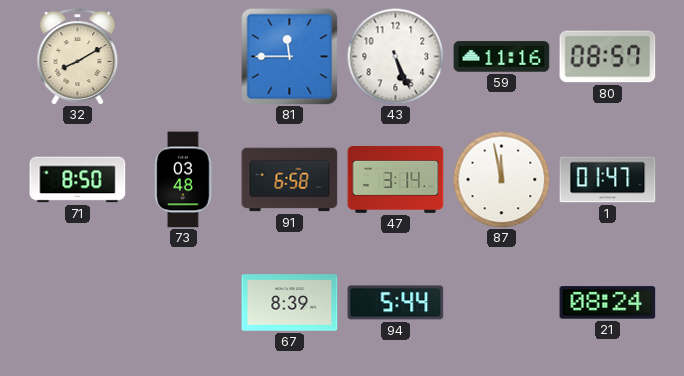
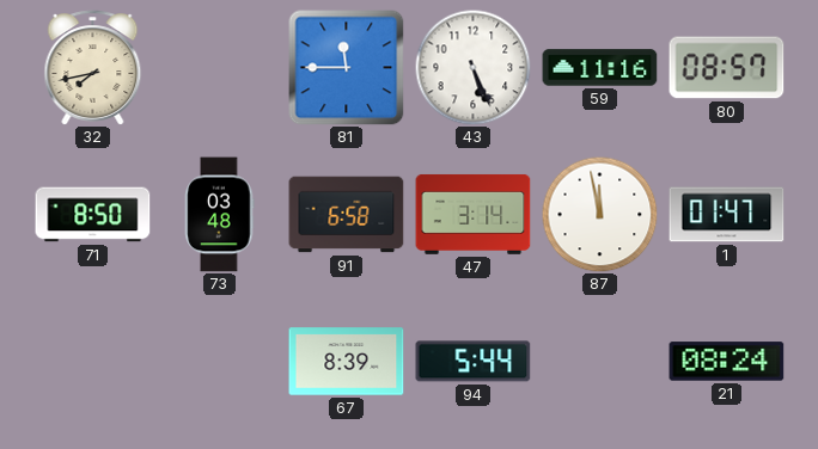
32: 8:10 -> 7:43
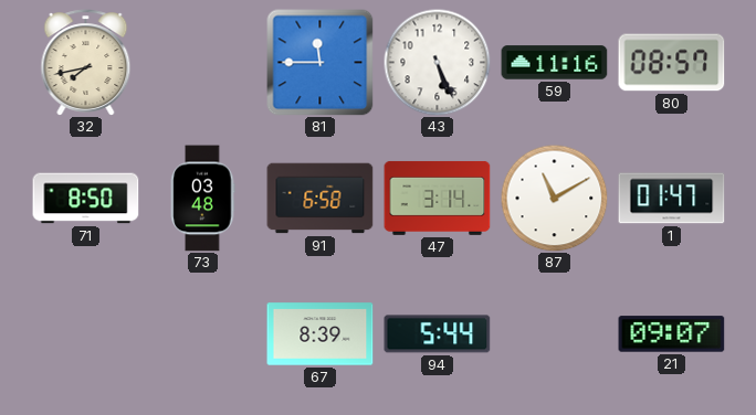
87: 11:58 -> 11:10
21: 08:24 -> 09:07
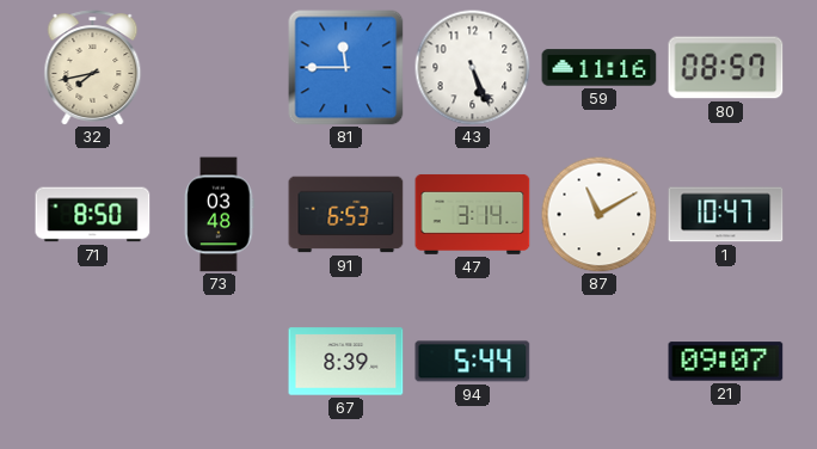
91: 6:58 -> 6:53
1: 01:47 -> 10:47
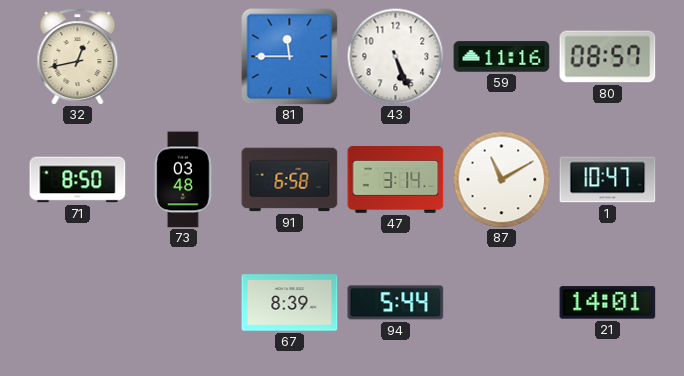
32: 7:43 -> 12:43
91: 6:53 -> 6:58
21: 09:07 -> 14:01
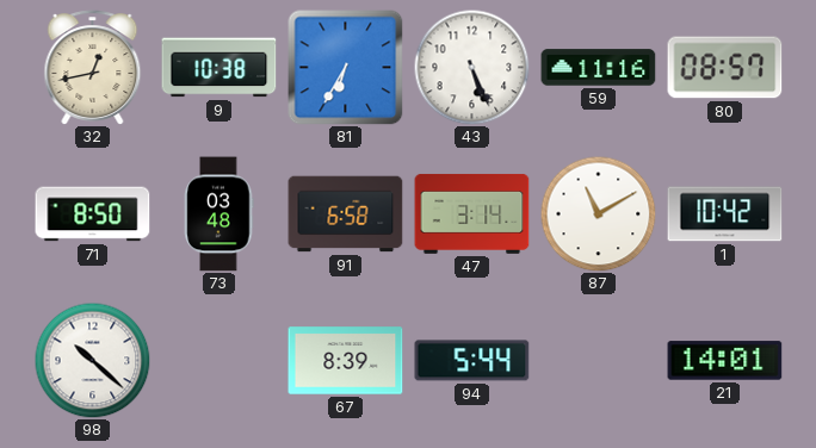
9: none -> 10:38
81: 11:45 -> 6:35
1: 10:47 -> 10:42
98: none -> 10:22
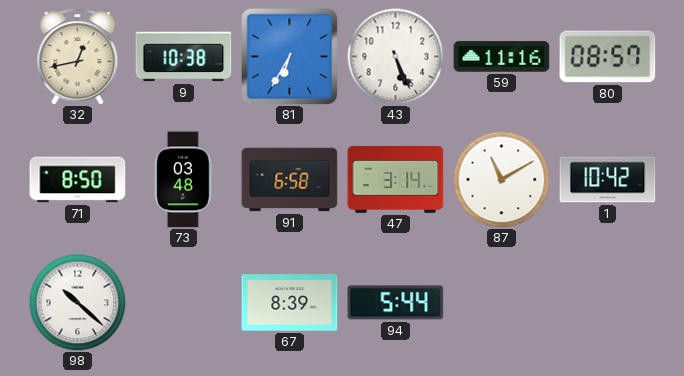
21: 14:01 -> none
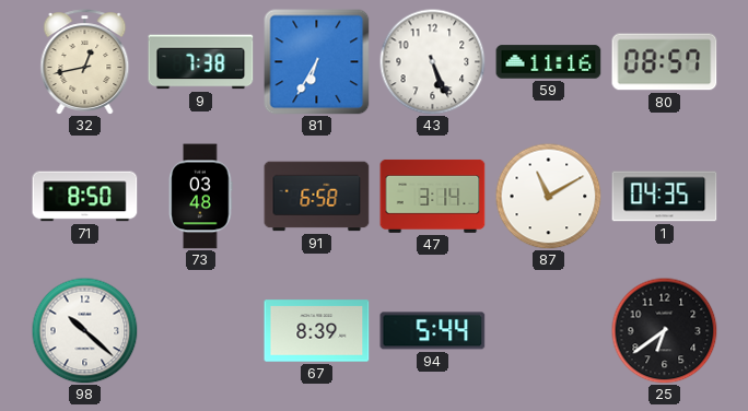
9: 10:38 -> 7:38
1: 10:42 -> 04:35
25: none -> 6:39
